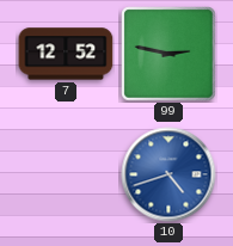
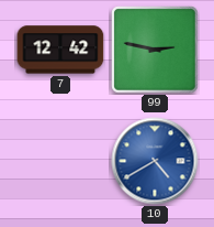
7: 12:52 -> 12:42
10: 4:42 -> 4:40
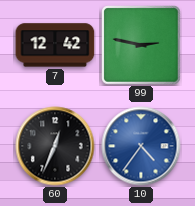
60: none -> 12:34
10: 4:40 -> 4:36
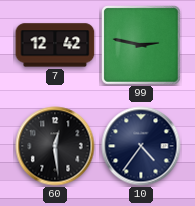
60: 12:34 -> 12:29
10 dial: blue -> navy
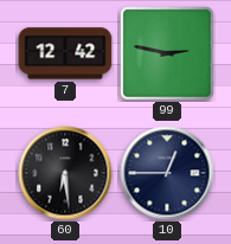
60: 12:29 -> 6:29
10: 4:36 -> 12:45
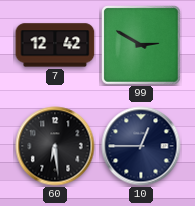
99: 2:47 -> 2:50
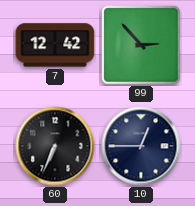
99: 2:50 -> 2:53
60: 6:29 -> 6:34
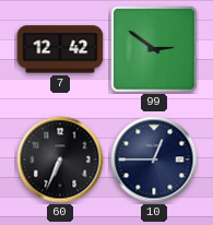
99: 2:53 -> 2:51
